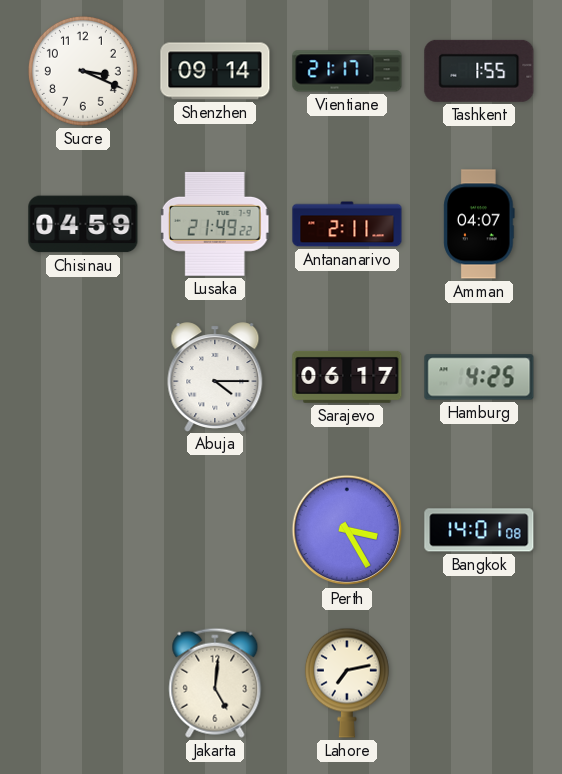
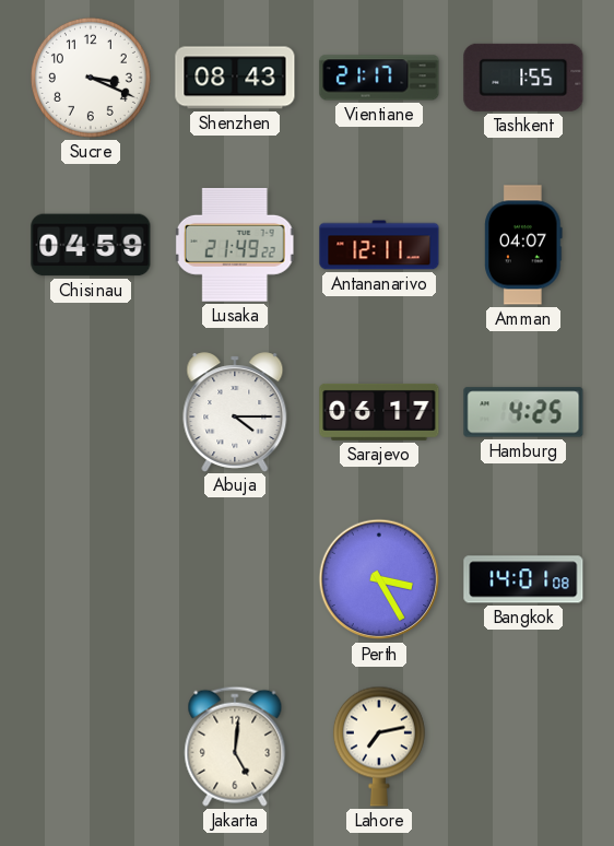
Shenzhen: 09:14 -> 08:43
Antananarivo: 2:11 -> 12:11
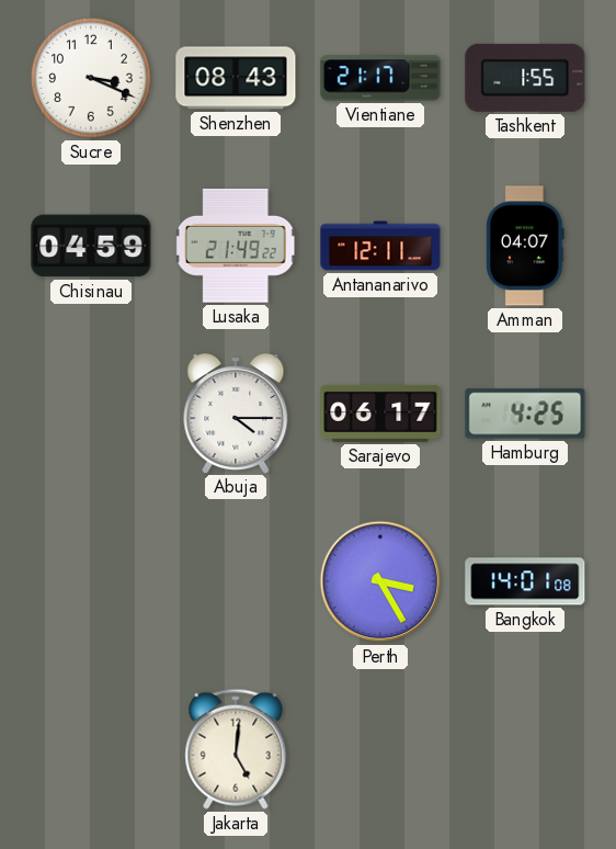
Lahore: 7:13 -> none
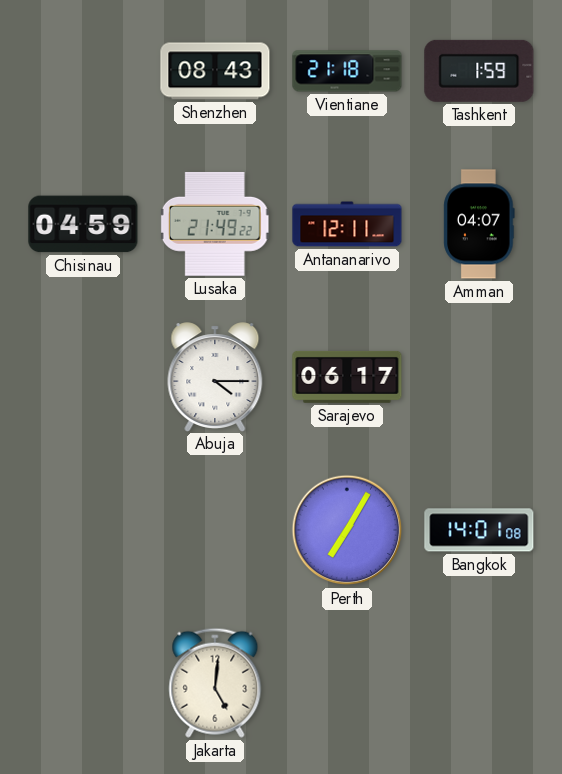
Sucre: 3:19 -> none
Vientiane: 21:17 -> 21:18
Tashkent: 1:55 -> 1:59
Hamburg: 4:25 -> none
Perth: 3:25 -> 7:05
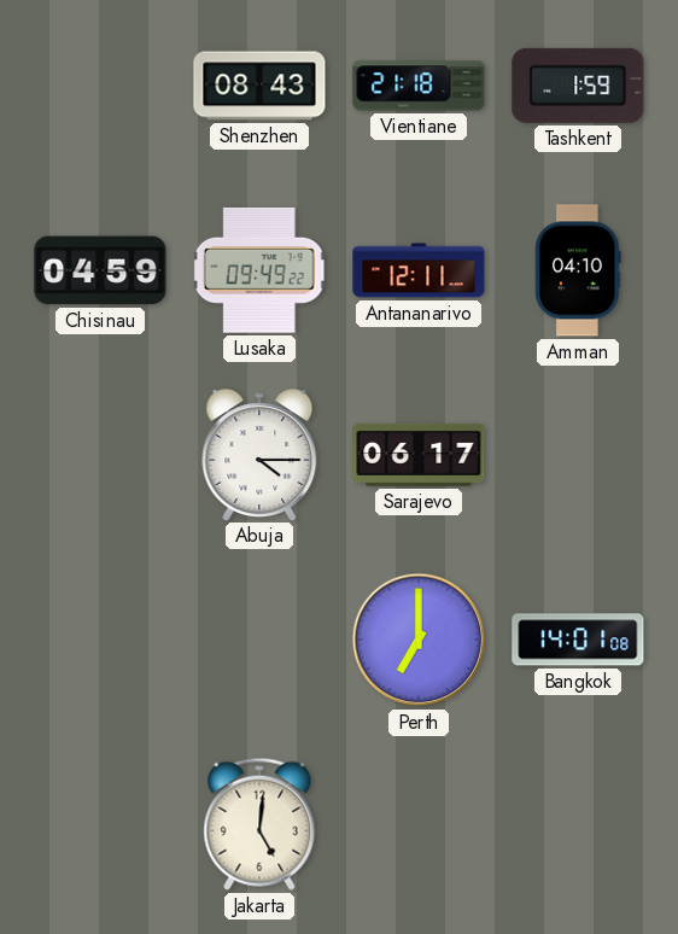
Lusaka: 21:49 -> 09:49
Amman: 04:07 -> 04:10
Perth: 7:05 -> 7:00
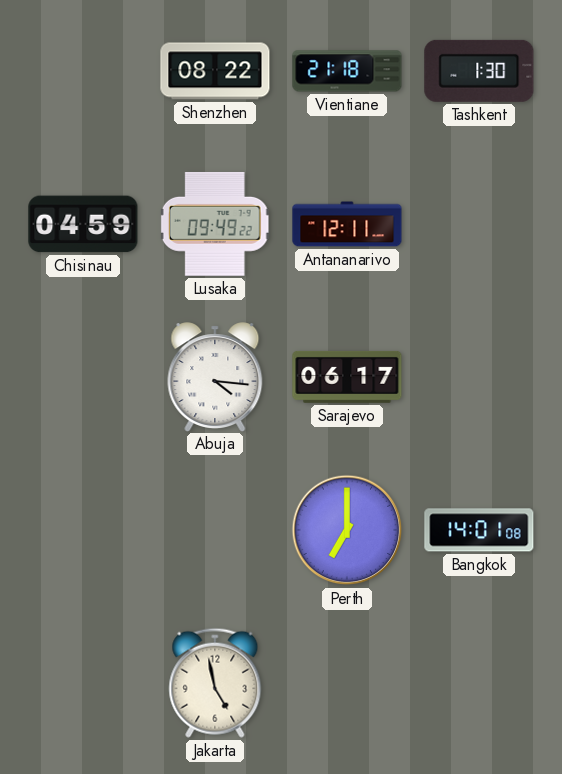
Shenzhen: 08:43 -> 08:22
Tashkent: 1:59 -> 1:30
Amman: 04:10 -> none
Abuja: 4:15 -> 4:16
Jakarta: 5:01 -> 4:58
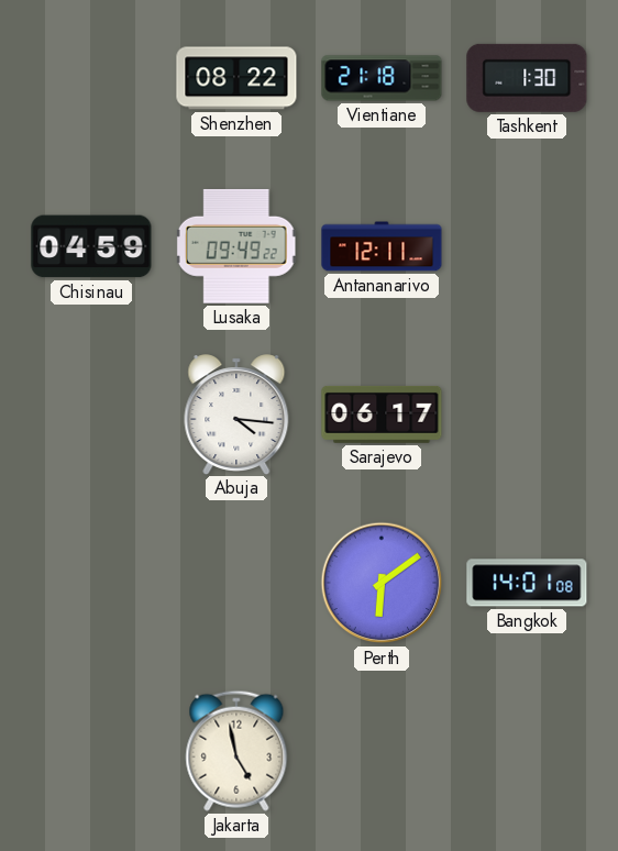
Perth: 7:00 -> 6:09
